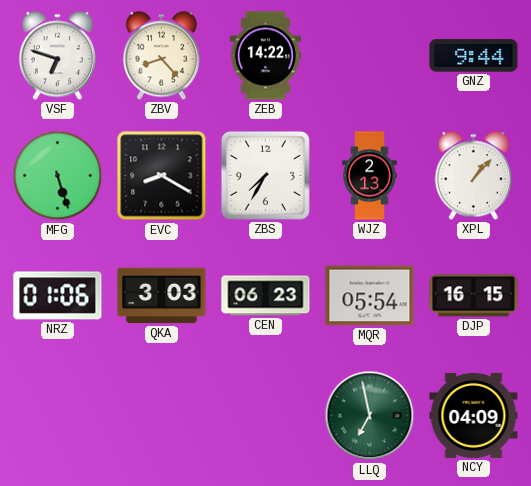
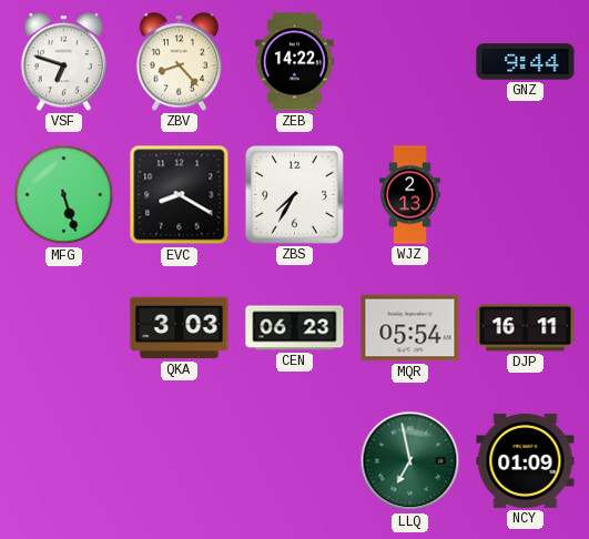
XPL: 1:07 -> none
NRZ: 01:06 -> none
DJP: 16:15 -> 16:11
NCY: 04:09 -> 01:09
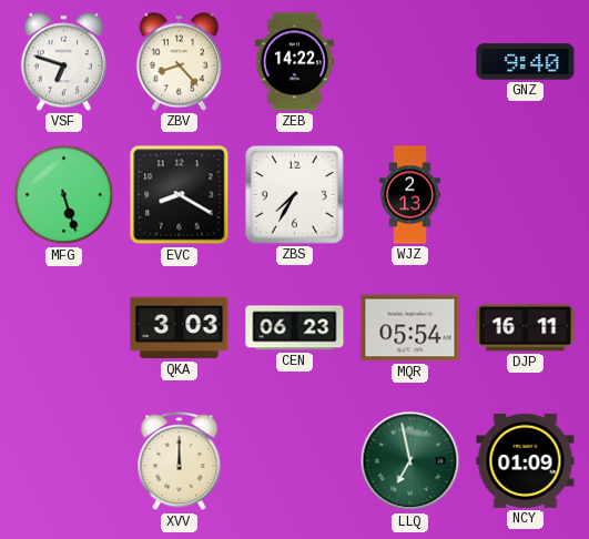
GNZ: 9:44 -> 9:40
XVV: none -> 12:00
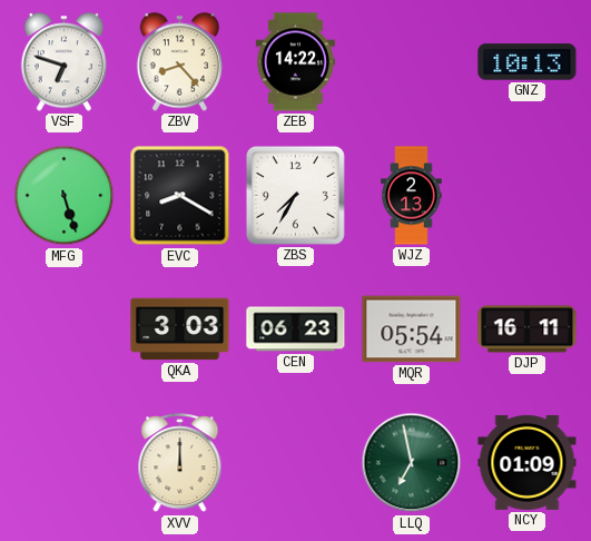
GNZ: 9:40 -> 10:13
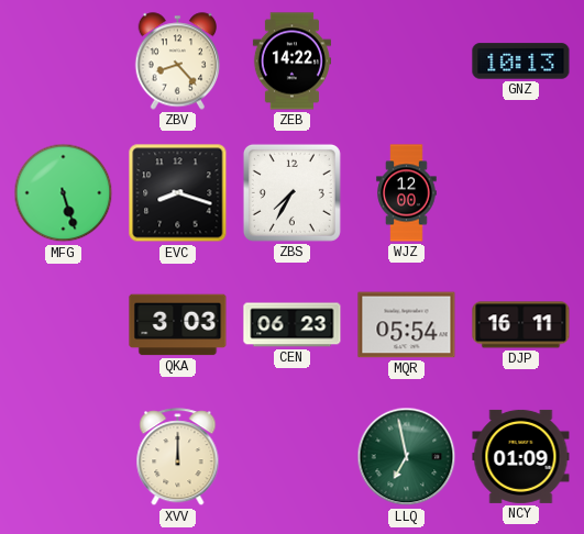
VSF: 6:48 -> none
EVC: 8:20 -> 8:18
WJZ: 2:13 -> 12:00
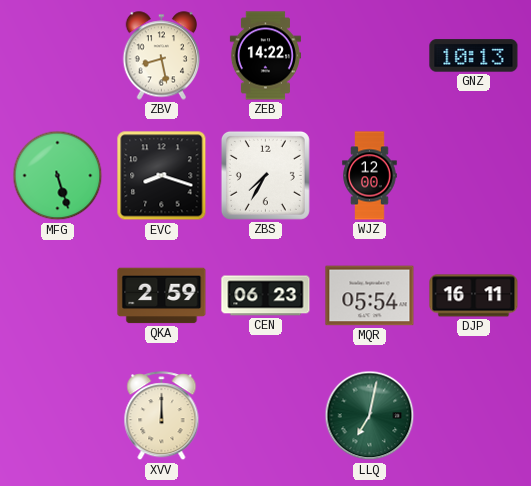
ZBV: 8:23 -> 8:28
QKA: 3:03 -> 2:59
LLQ: 6:58 -> 7:02
NCY: 01:09 -> none
